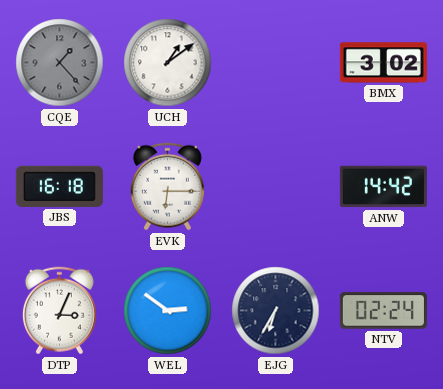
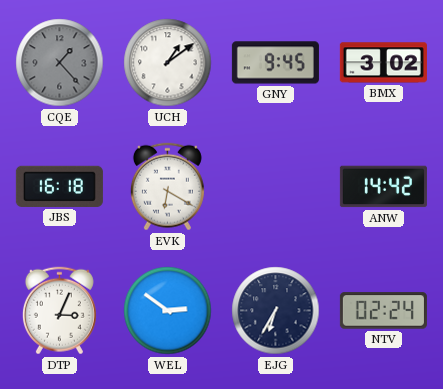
GNY: none -> 9:45
EVK: 6:15 -> 6:20
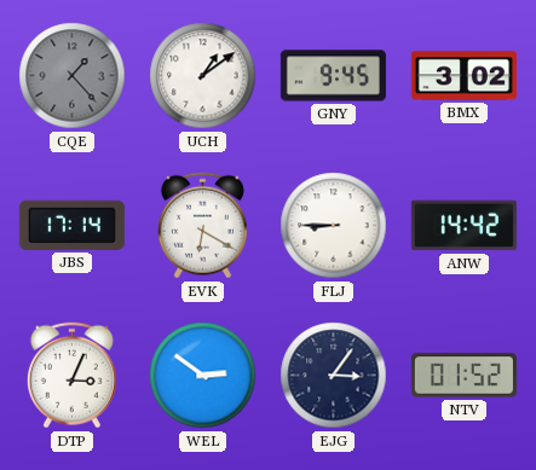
JBS: 16:18 -> 17:14
FLJ: none -> 8:45
EJG: 6:35 -> 3:06
NTV: 02:24 -> 01:52
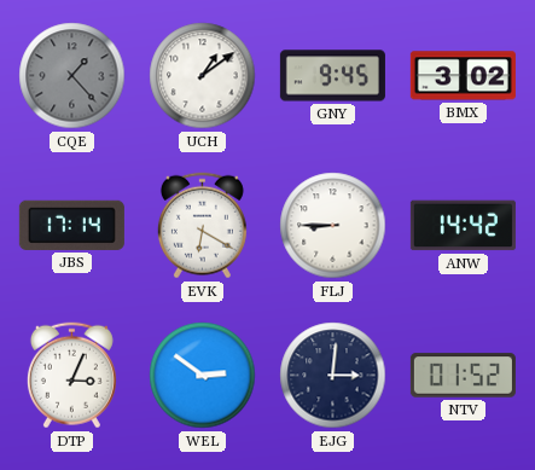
EJG: 3:06 -> 3:01
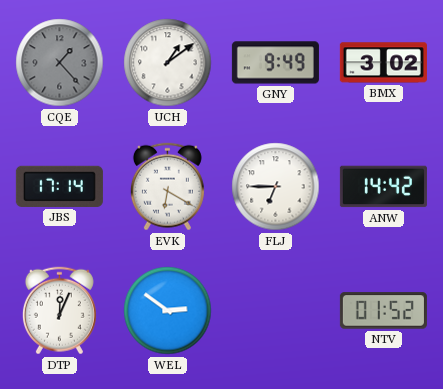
GNY: 9:45 -> 9:49
FLJ: 8:45 -> 6:45
DTP: 3:04 -> 12:04
EJG: 3:01 -> none
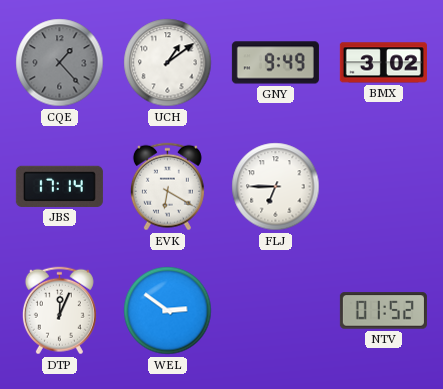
ANW: 14:42 -> none
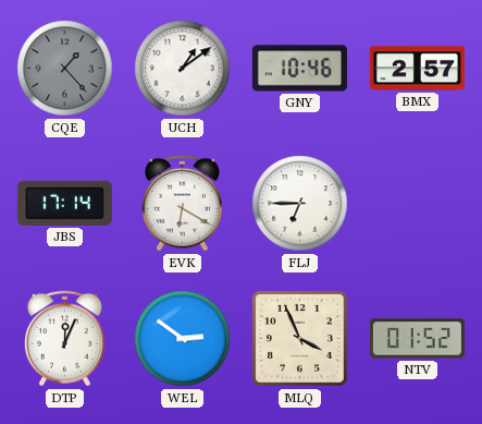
GNY: 9:49 -> 10:46
BMX: 3:02 -> 2:57
MLQ: none -> 3:56
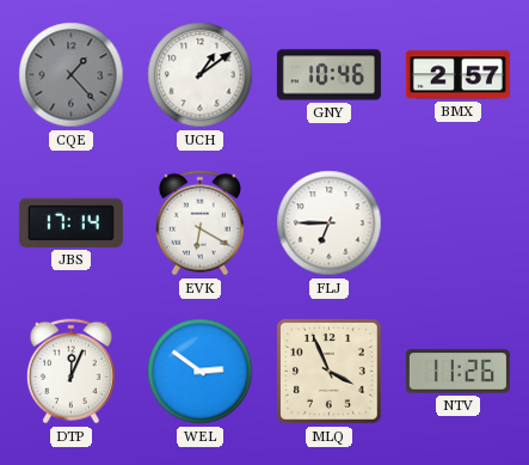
NTV: 01:52 -> 11:26
